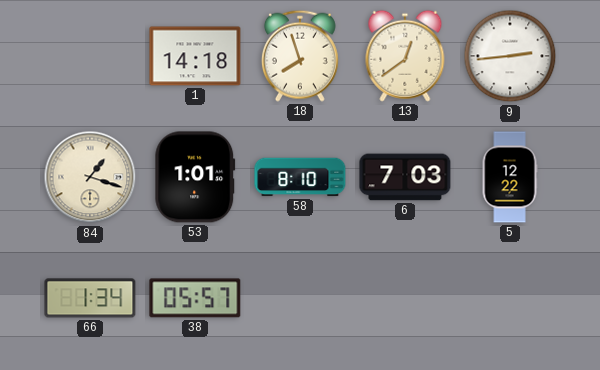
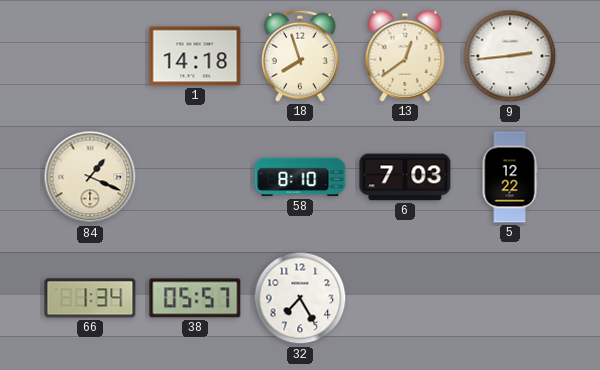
84: 1:18 -> 1:19
53: 1:01 -> none
32: none -> 7:25
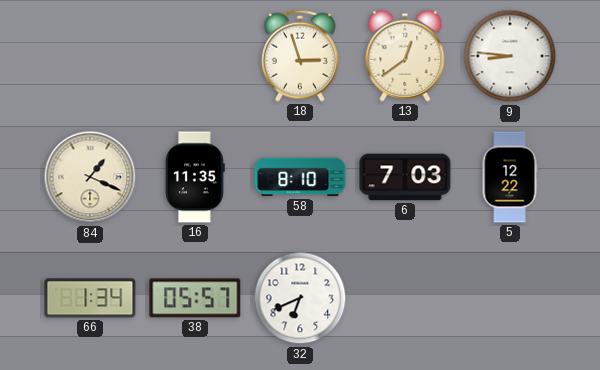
1: 14:18 -> none
18: 7:57 -> 2:57
9: 2:44 -> 8:46
16: none -> 11:35
32: 7:25 -> 6:41
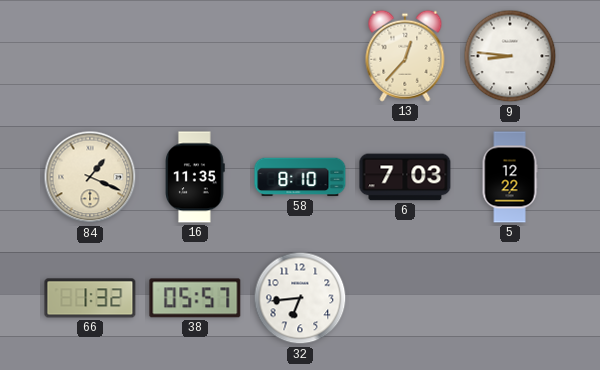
18: 2:57 -> none
13: 12:39 -> 12:37
66: 1:34 -> 1:32
32: 6:41 -> 6:44
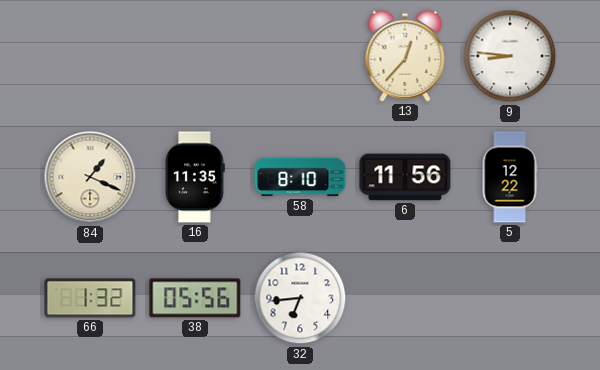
6: 7:03 -> 11:56
38: 05:57 -> 05:56
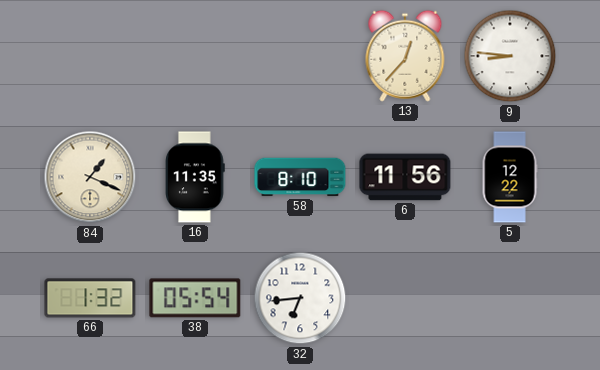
38: 05:56 -> 05:54
